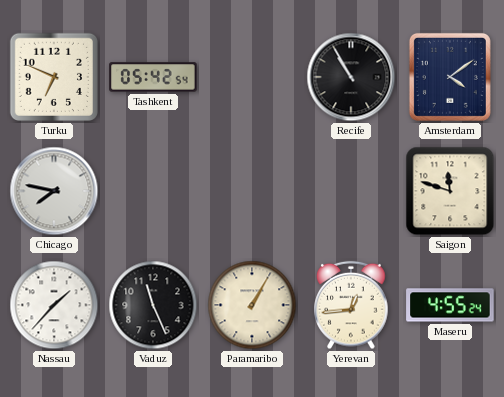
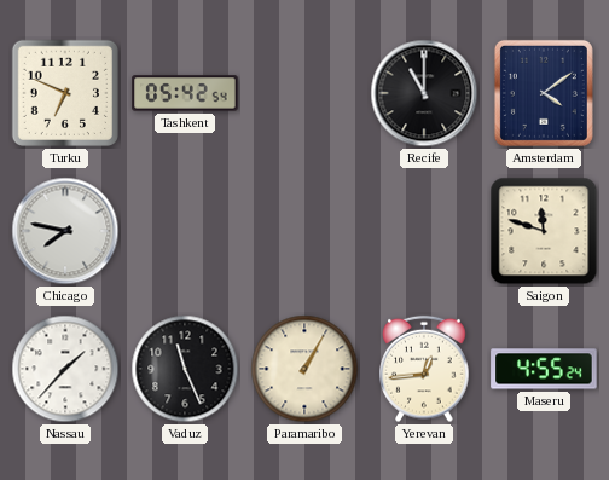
Recife: 10:55 -> 11:00
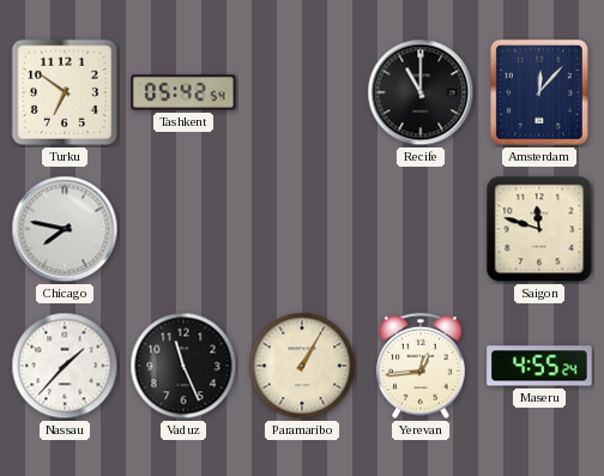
Turku: 6:49 -> 6:51
Amsterdam: 4:09 -> 12:07
